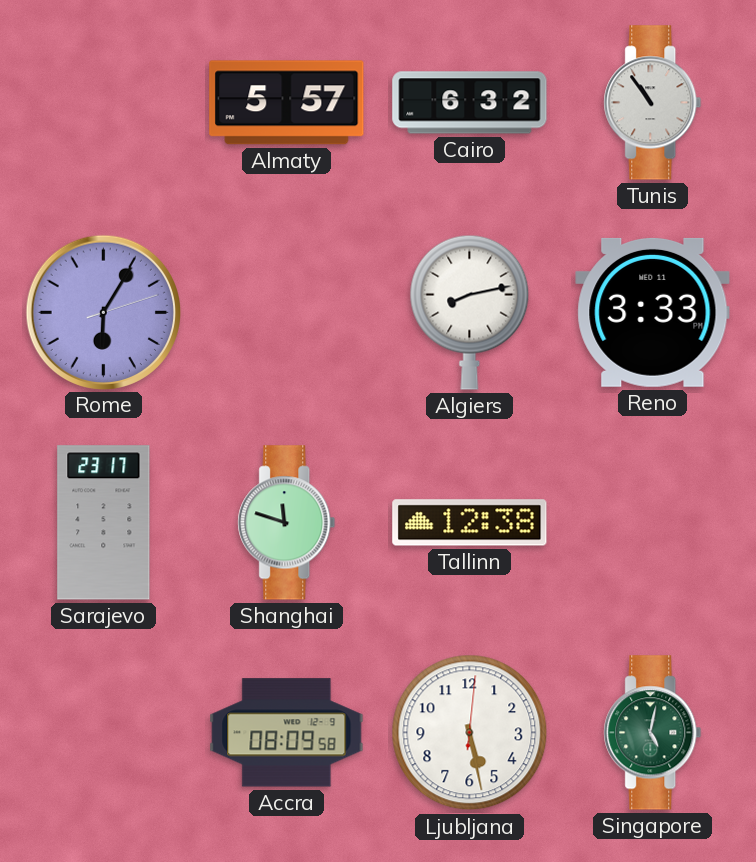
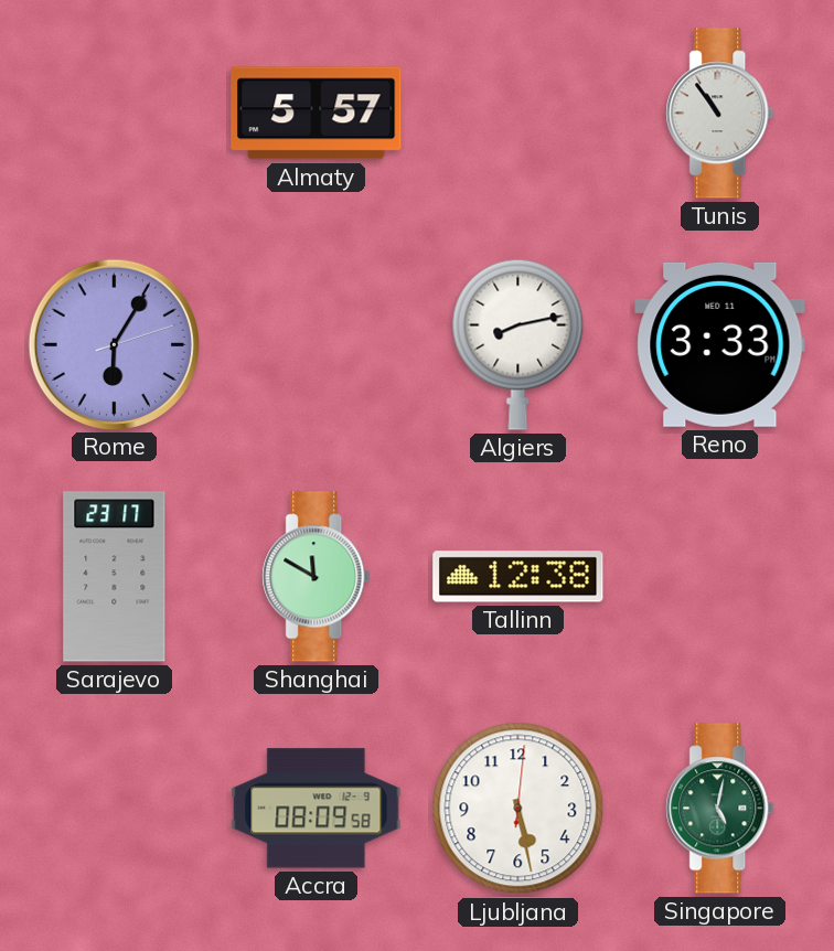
Cairo: 6:32 -> none
Shanghai: 11:48 -> 11:50
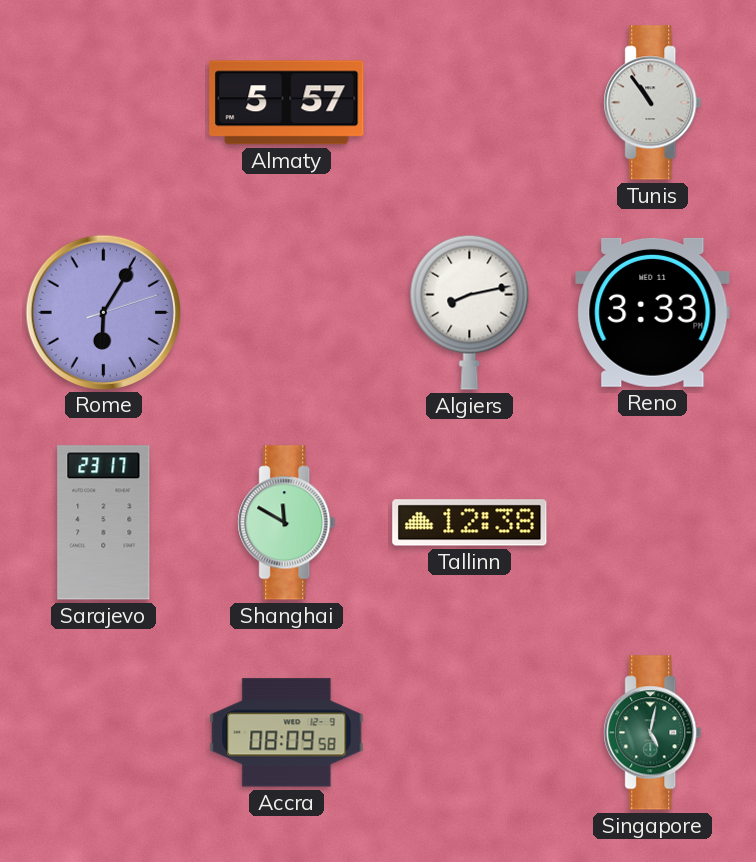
Ljubljana: 5:28 -> none
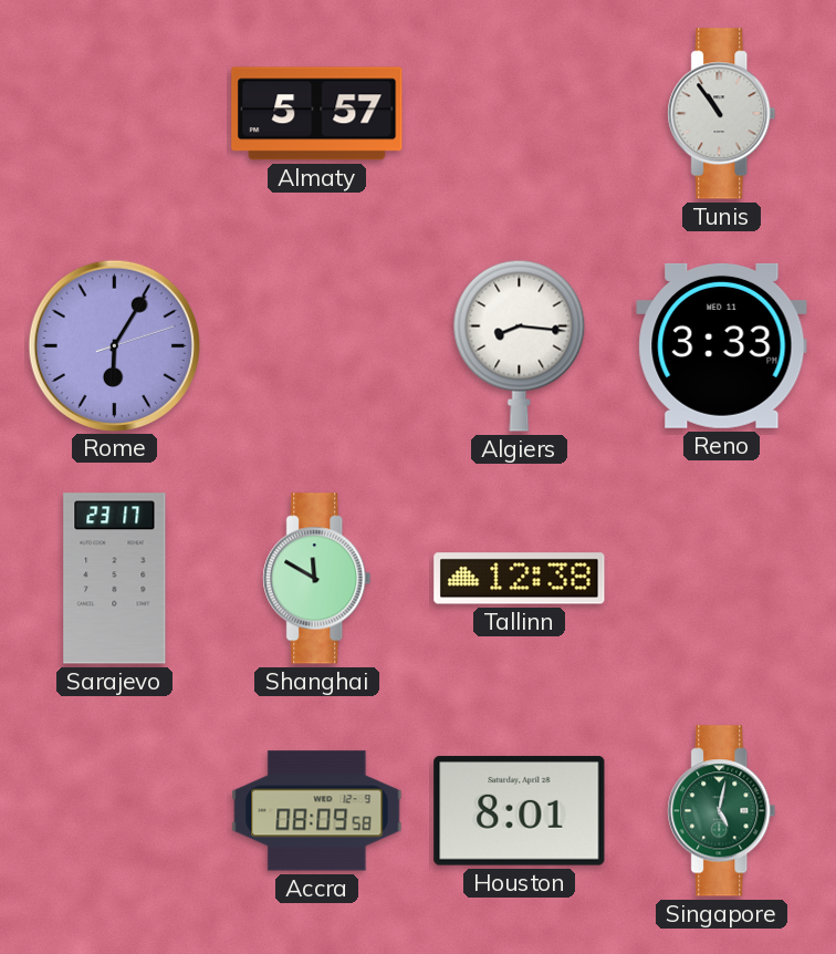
Algiers: 8:13 -> 8:16
Houston: none -> 8:01
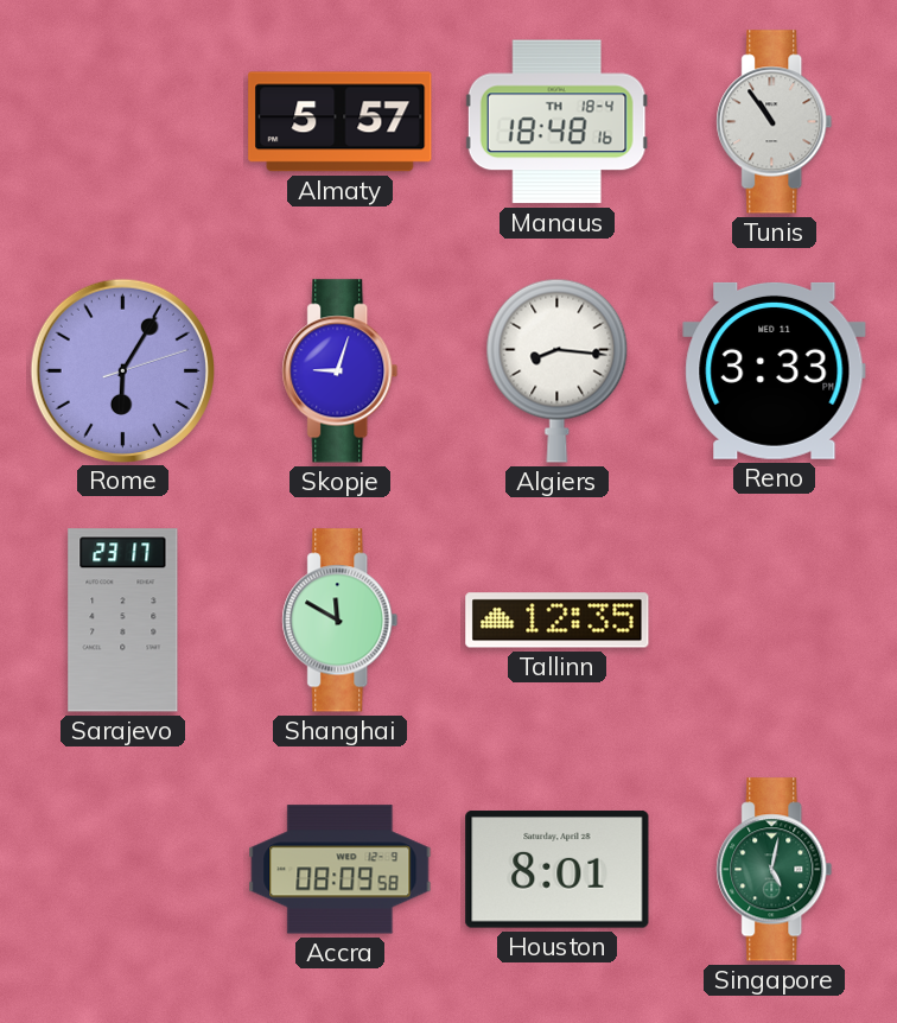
Manaus: none -> 18:48
Skopje: none -> 9:03
Tallinn: 12:38 -> 12:35
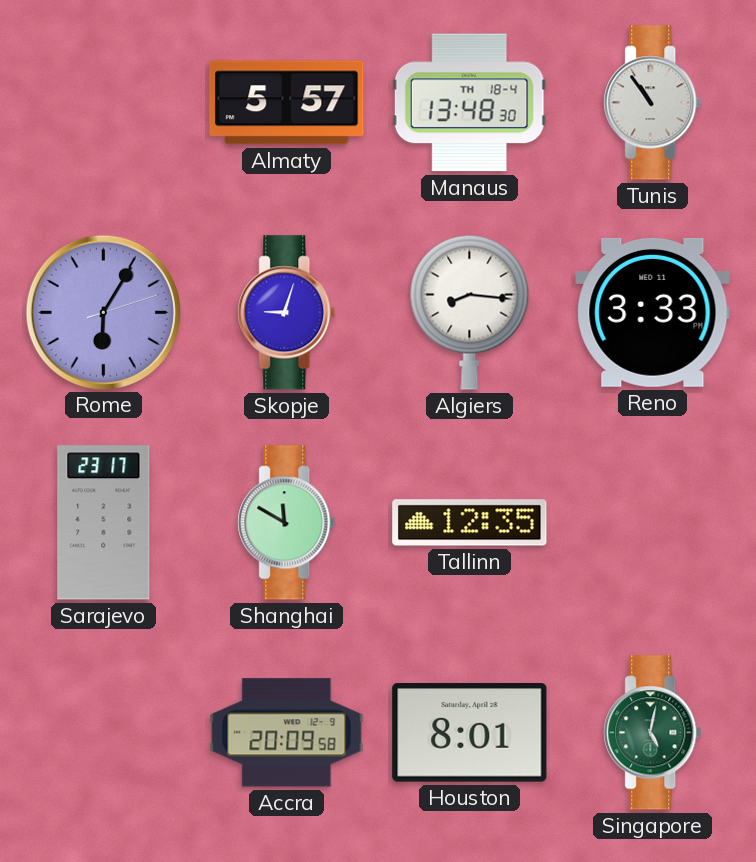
Manaus: 18:48 -> 13:48
Accra: 08:09 -> 20:09
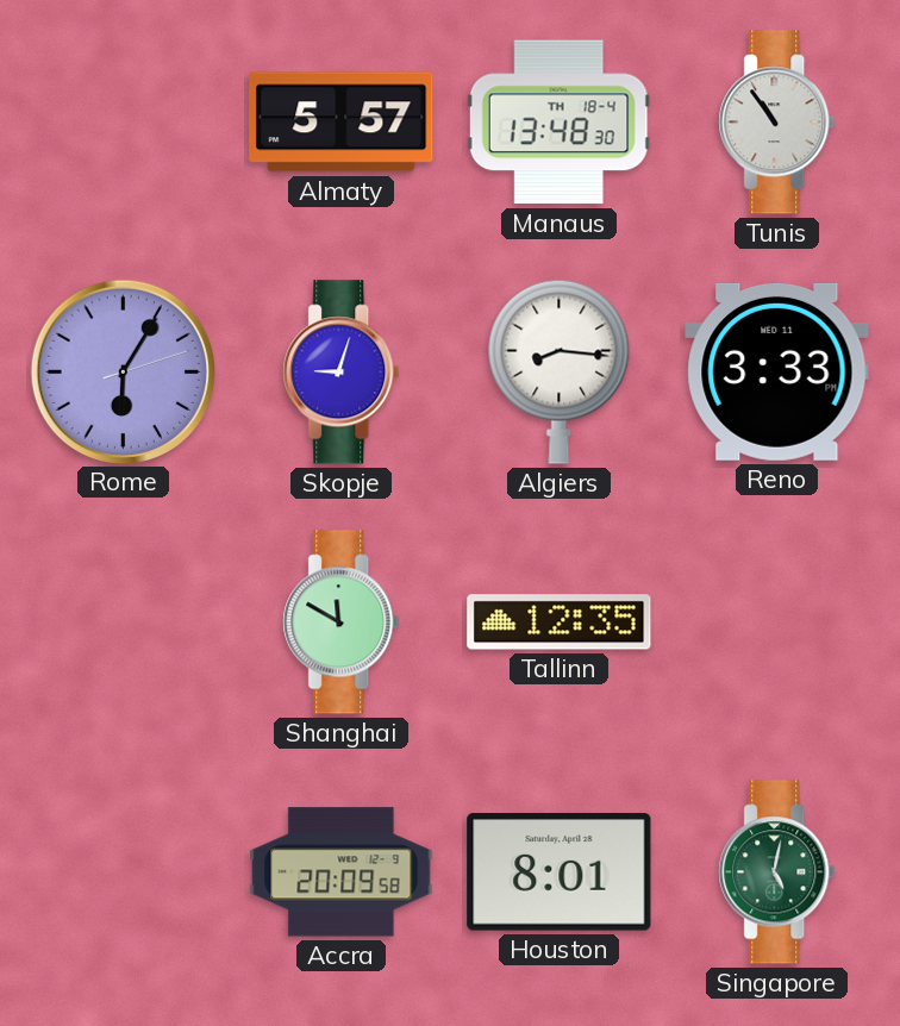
Sarajevo: 23:17 -> none
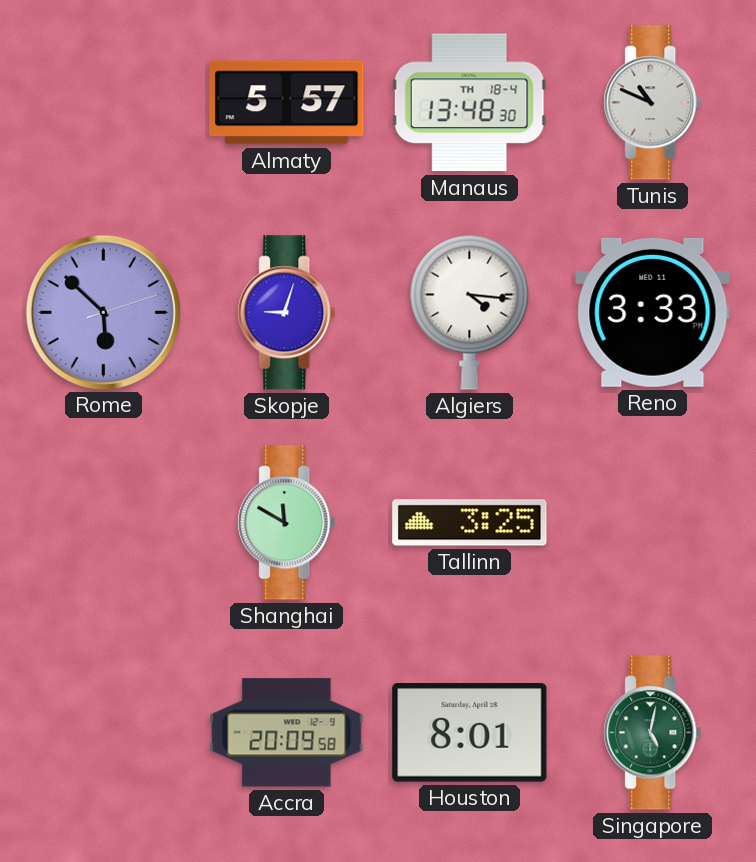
Tunis: 10:54 -> 10:49
Rome: 6:05 -> 5:52
Algiers: 8:16 -> 4:16
Tallinn: 12:35 -> 3:25
